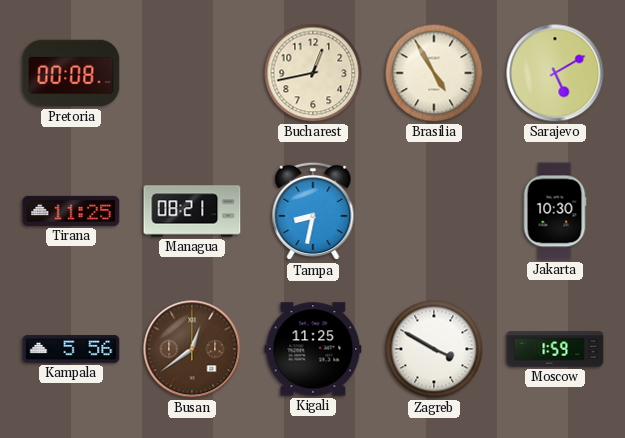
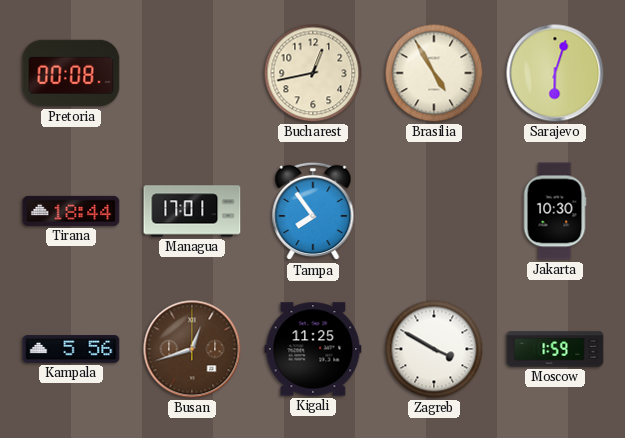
Sarajevo: 5:10 -> 6:03
Tirana: 11:25 -> 18:44
Managua: 08:21 -> 17:01
Tampa: 8:32 -> 7:54
Busan: 12:39 -> 12:42
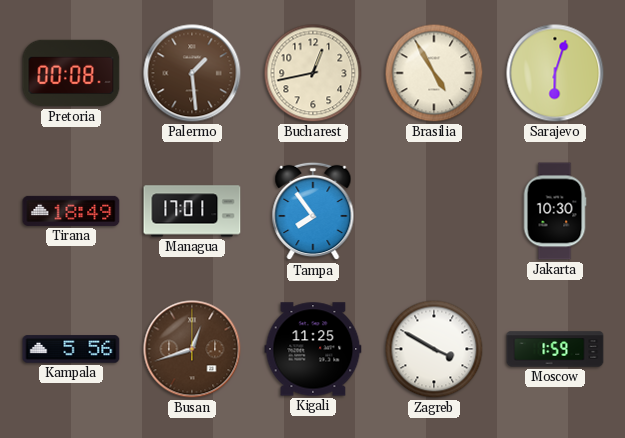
Palermo: none -> 1:29
Tirana: 18:44 -> 18:49
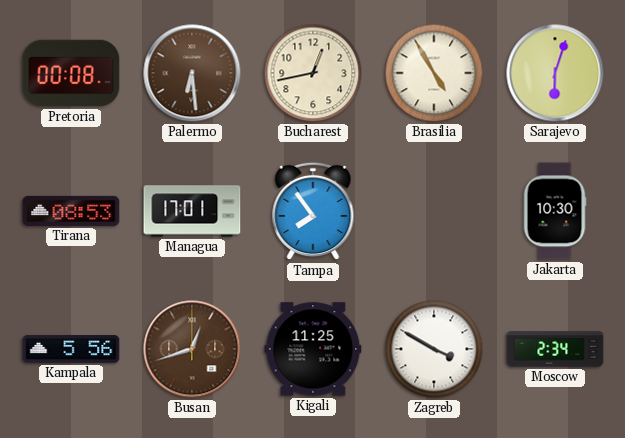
Palermo: 1:29 -> 6:29
Tirana: 18:49 -> 08:53
Moscow: 1:59 -> 2:34
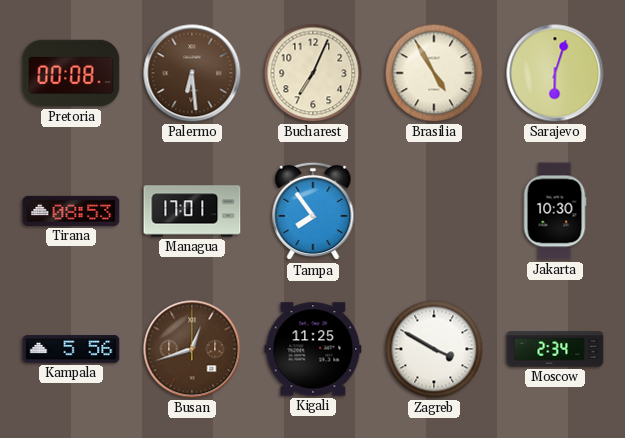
Bucharest: 12:43 -> 7:04
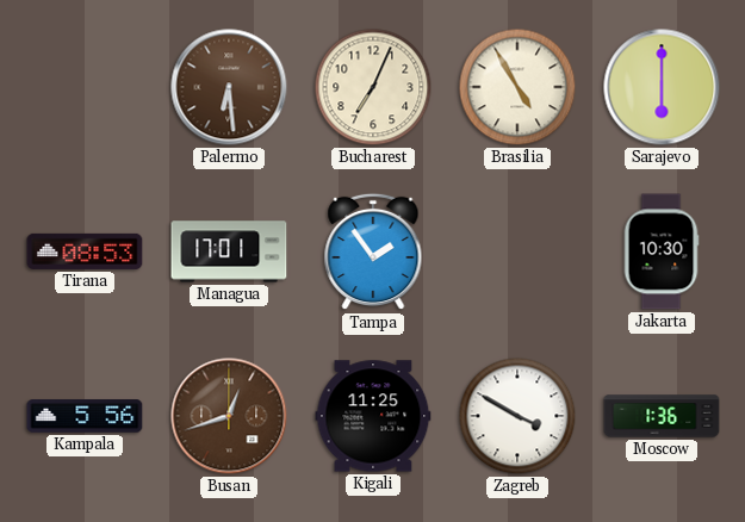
Pretoria: 00:08 -> none
Sarajevo: 6:03 -> 6:00
Tampa: 7:54 -> 1:54
Moscow: 2:34 -> 1:36
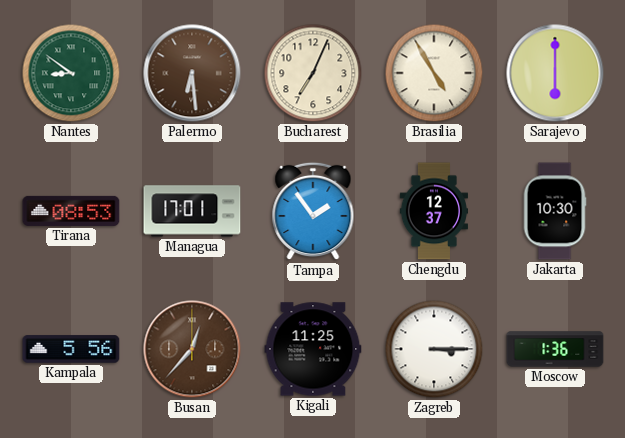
Nantes: none -> 8:51
Chengdu: none -> 12:37
Busan: 12:42 -> 12:37
Zagreb: 3:50 -> 3:15
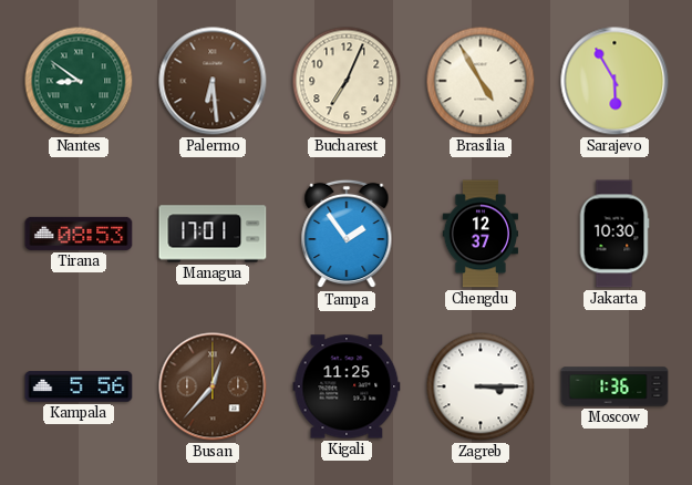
Sarajevo: 6:00 -> 5:55
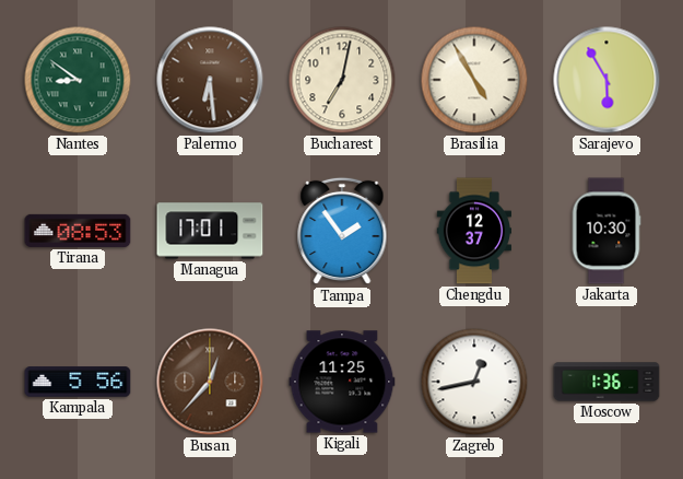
Bucharest: 7:04 -> 7:02
Zagreb: 3:15 -> 12:43
